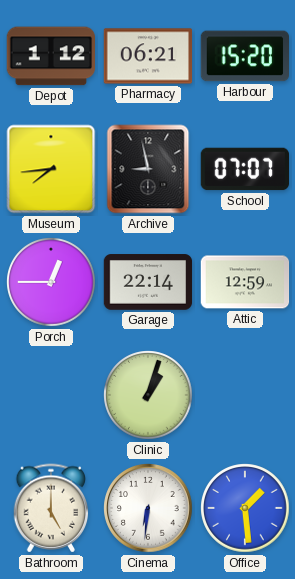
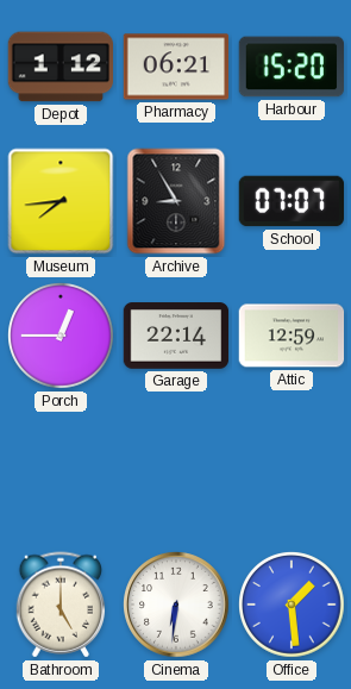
Archive: 8:58 -> 8:55
Clinic: 1:03 -> none
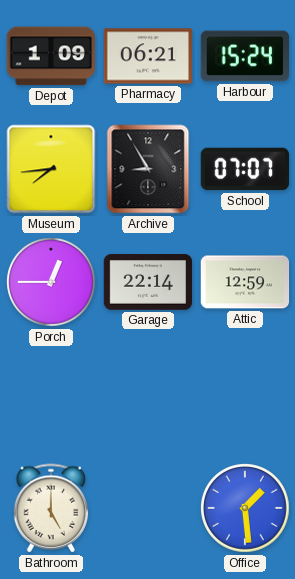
Depot: 1:12 -> 1:09
Harbour: 15:20 -> 15:24
Cinema: 6:31 -> none
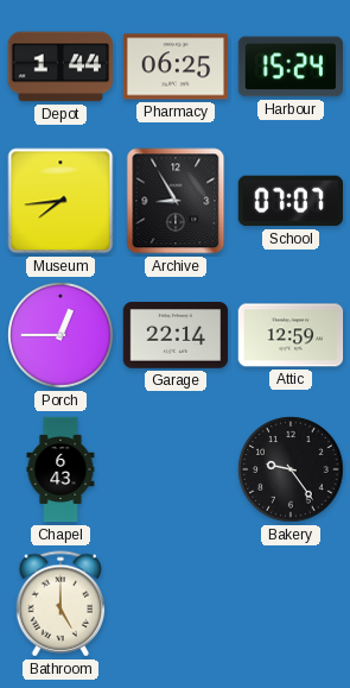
Depot: 1:09 -> 1:44
Pharmacy: 06:21 -> 06:25
Chapel: none -> 6:43
Bakery: none -> 9:24
Office: 1:29 -> none
